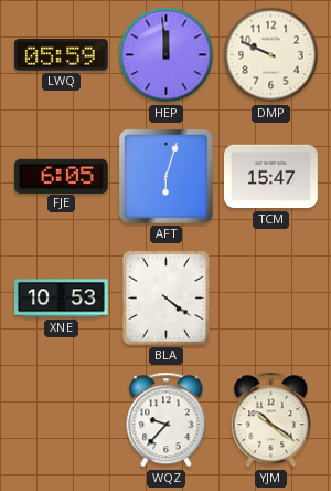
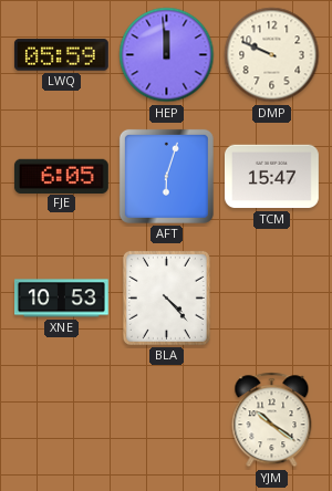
BLA: 4:21 -> 4:23
WQZ: 9:37 -> none
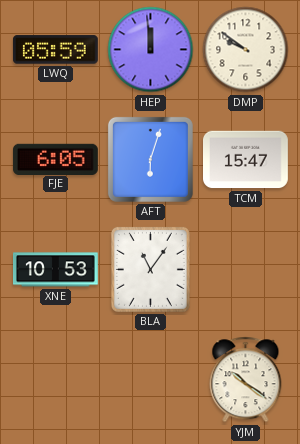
DMP: 9:49 -> 9:51
BLA: 4:23 -> 11:06
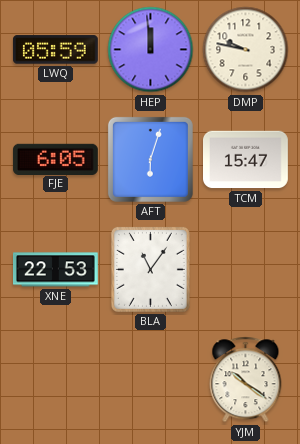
DMP: 9:51 -> 9:47
XNE: 10:53 -> 22:53
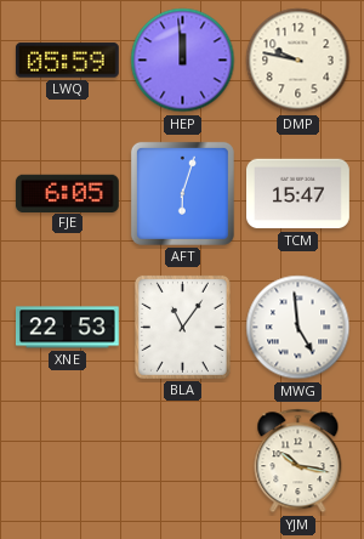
MWG: none -> 4:59
YJM: 10:21 -> 10:17
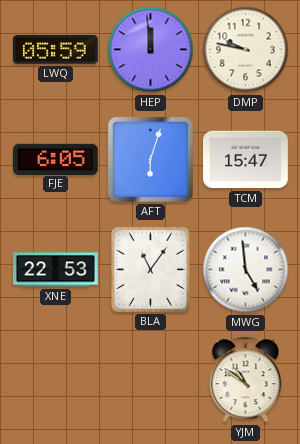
YJM: 10:17 -> 10:51
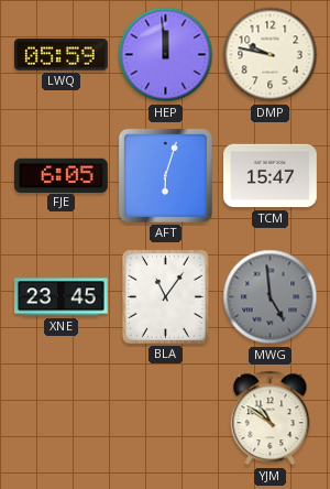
XNE: 22:53 -> 23:45
MWG dial: white -> grey
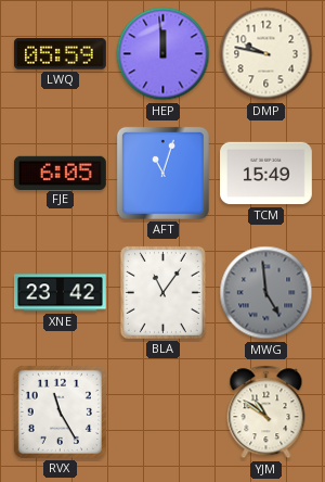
AFT: 6:03 -> 11:03
TCM: 15:47 -> 15:49
XNE: 23:45 -> 23:42
RVX: none -> 11:25
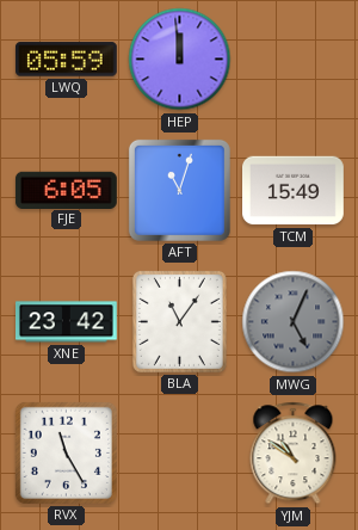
DMP: 9:47 -> none
MWG: 4:59 -> 5:04
